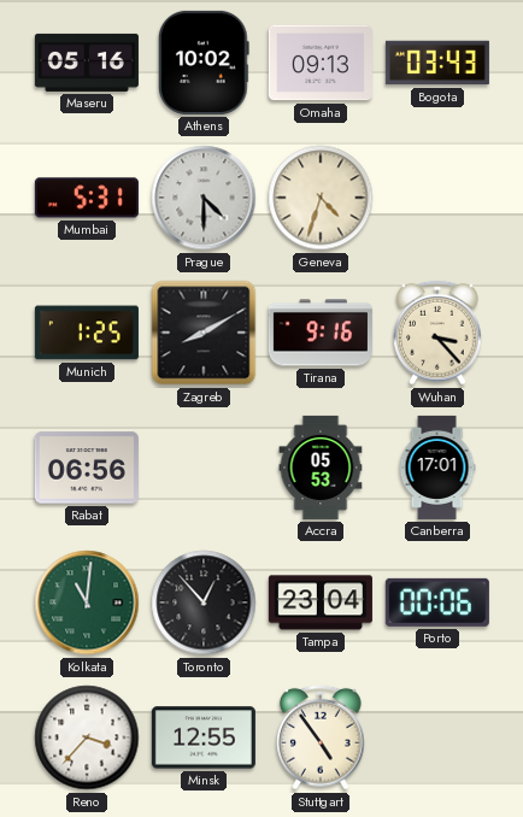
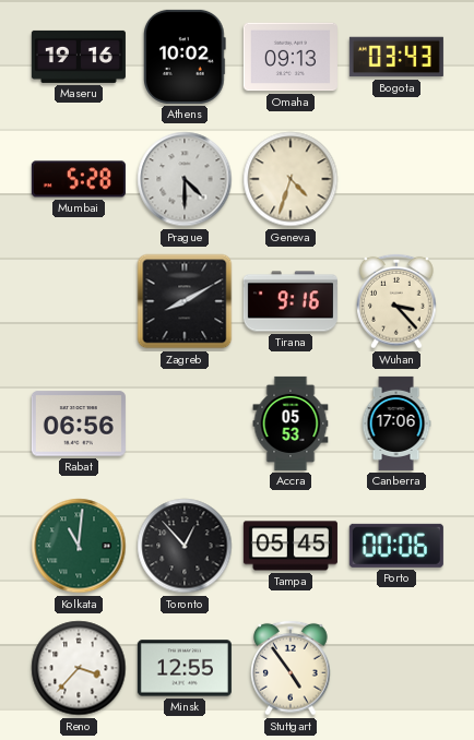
Maseru: 05:16 -> 19:16
Mumbai: 5:31 -> 5:28
Munich: 1:25 -> none
Canberra: 17:01 -> 17:06
Tampa: 23:04 -> 05:45
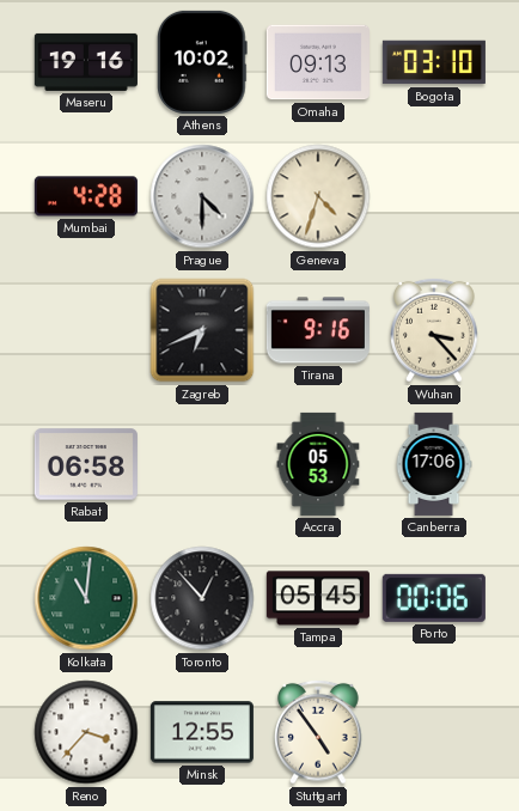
Bogota: 03:43 -> 03:10
Mumbai: 5:28 -> 4:28
Zagreb: 8:10 -> 6:41
Rabat: 06:56 -> 06:58
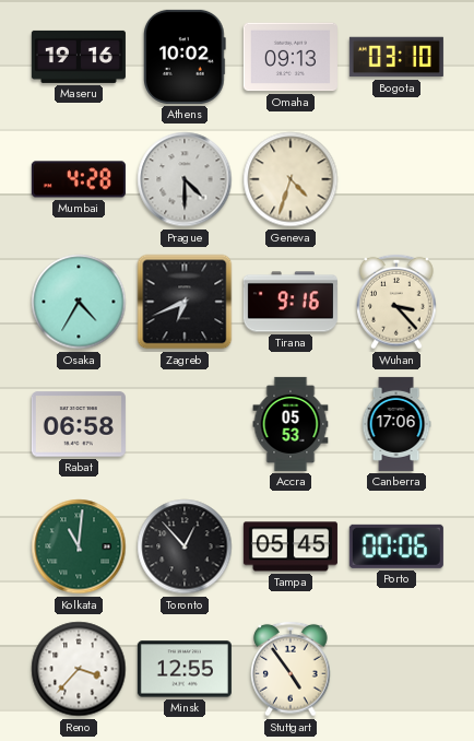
Osaka: none -> 4:35
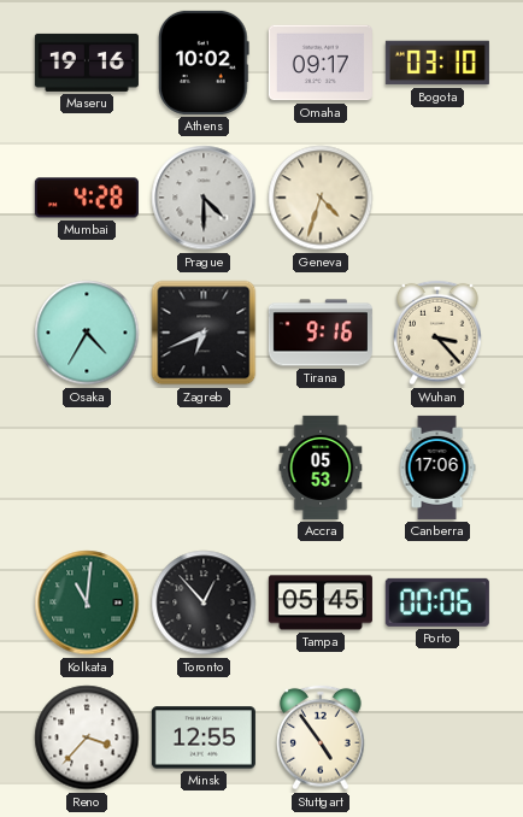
Omaha: 09:13 -> 09:17
Rabat: 06:58 -> none
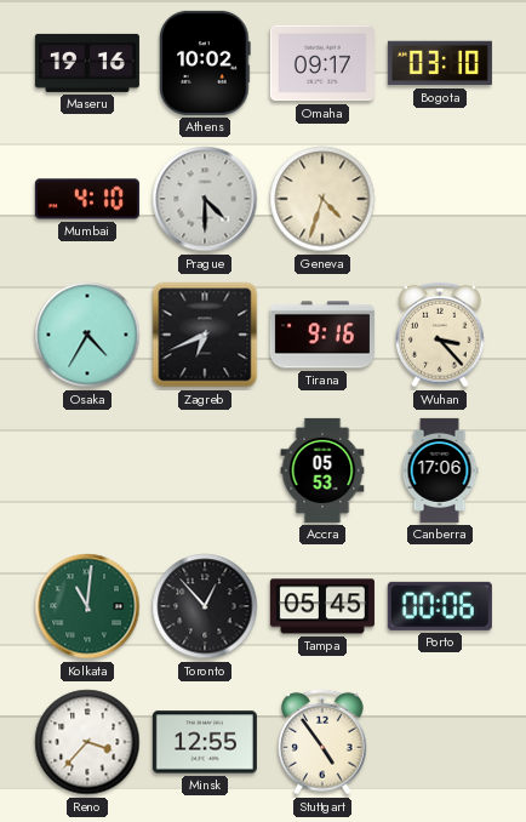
Mumbai: 4:28 -> 4:10
